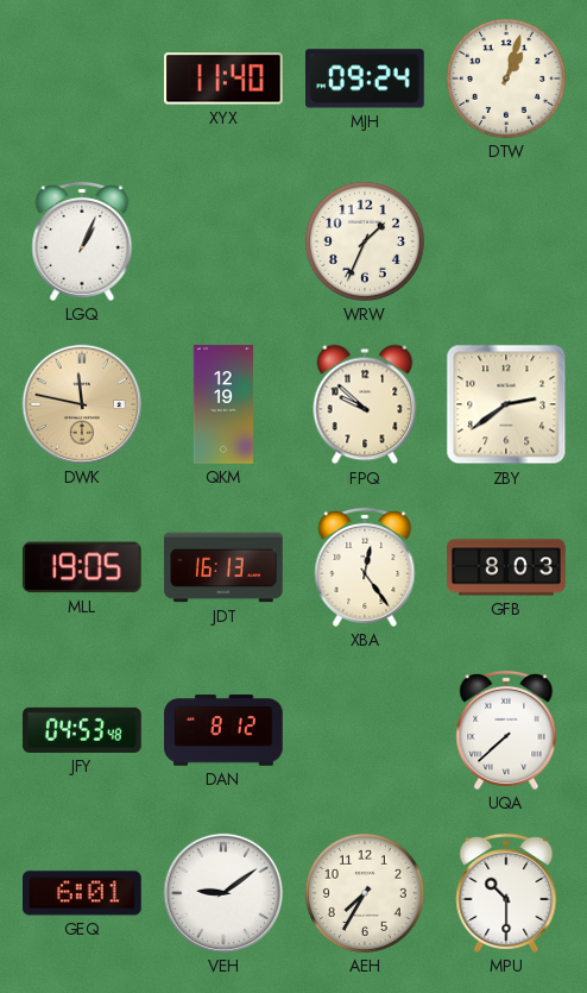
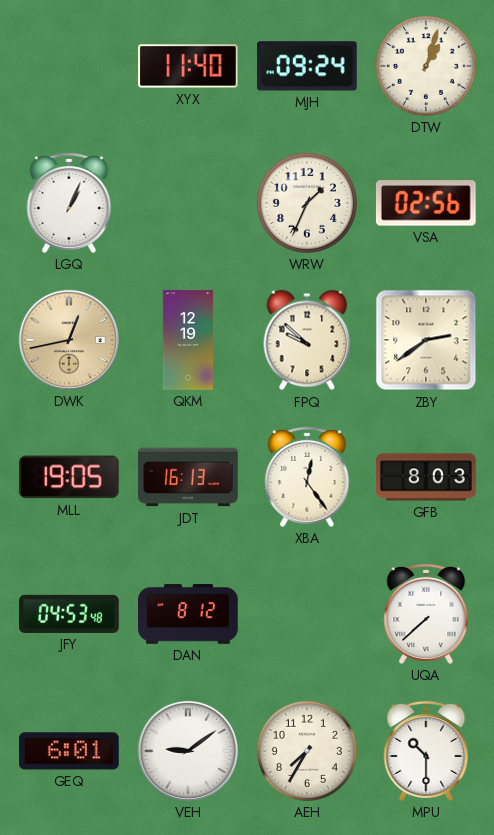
VSA: none -> 02:56
DWK: 11:47 -> 12:43
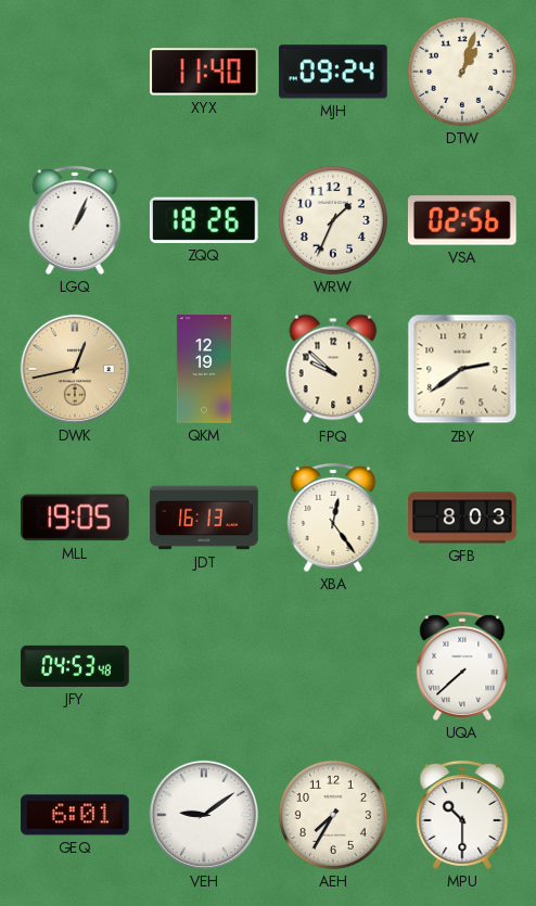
ZQQ: none -> 18:26
DAN: 8:12 -> none
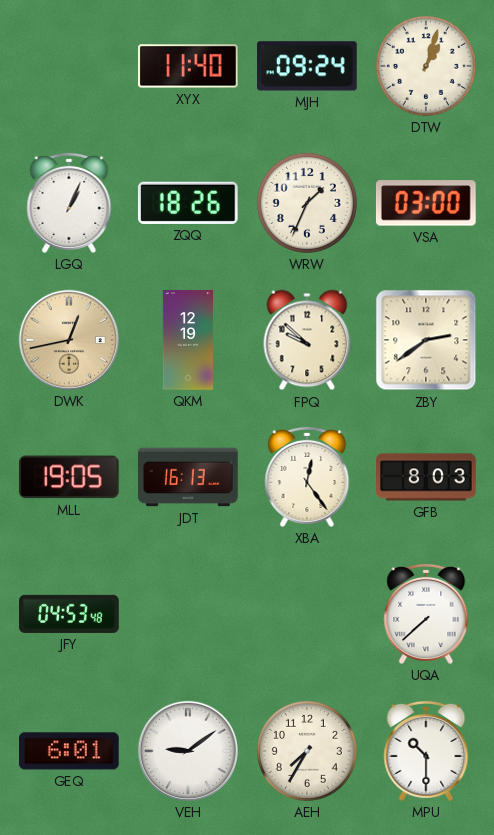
VSA: 02:56 -> 03:00
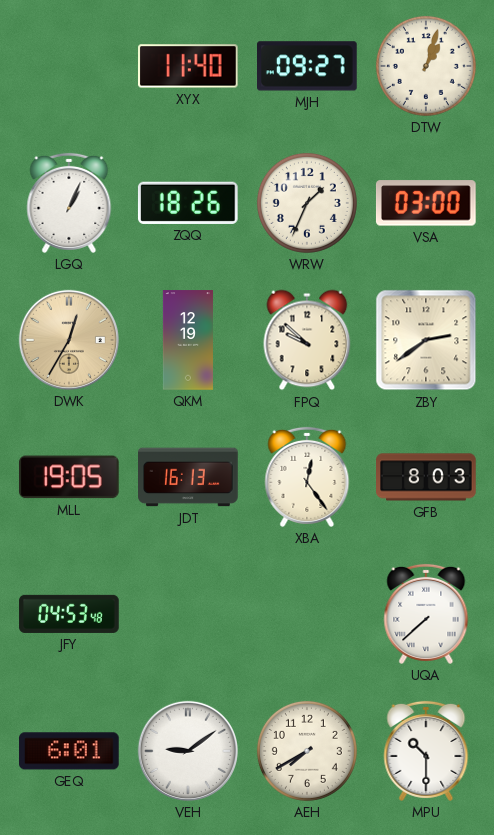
MJH: 09:24 -> 09:27
DWK: 12:43 -> 12:35
AEH: 7:35 -> 7:40
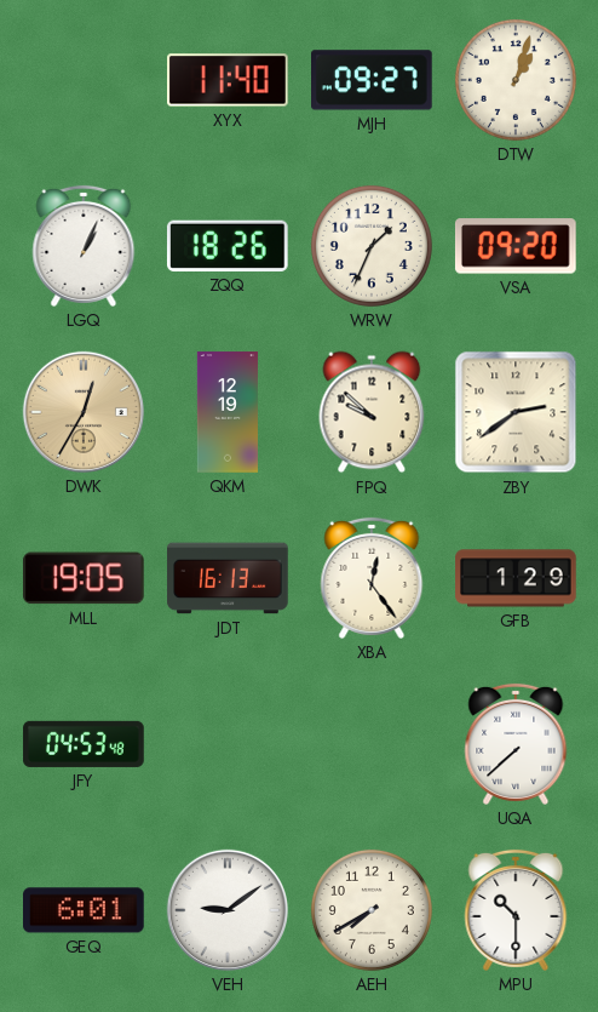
VSA: 03:00 -> 09:20
GFB: 8:03 -> 1:29
